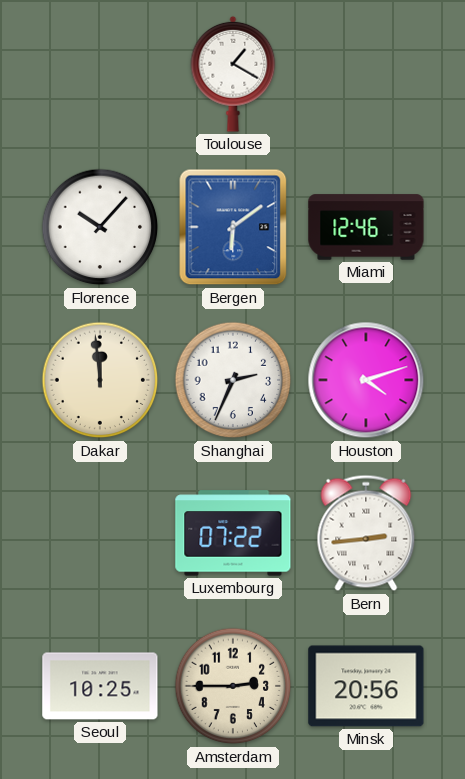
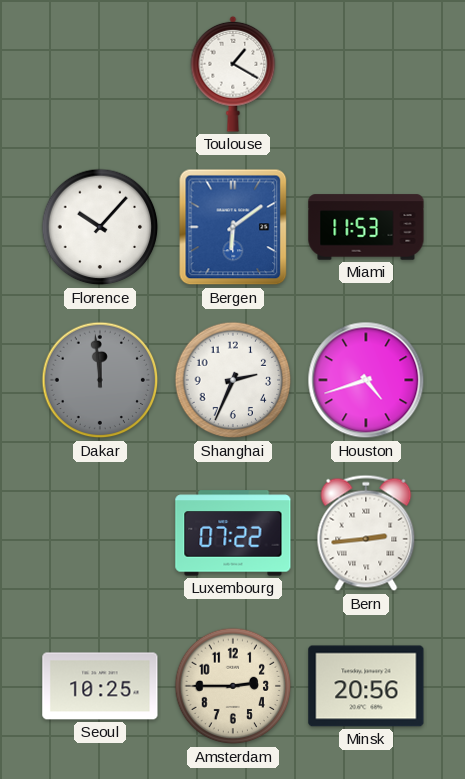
Miami: 12:46 -> 11:53
Dakar dial: cream -> grey
Houston: 4:12 -> 4:42
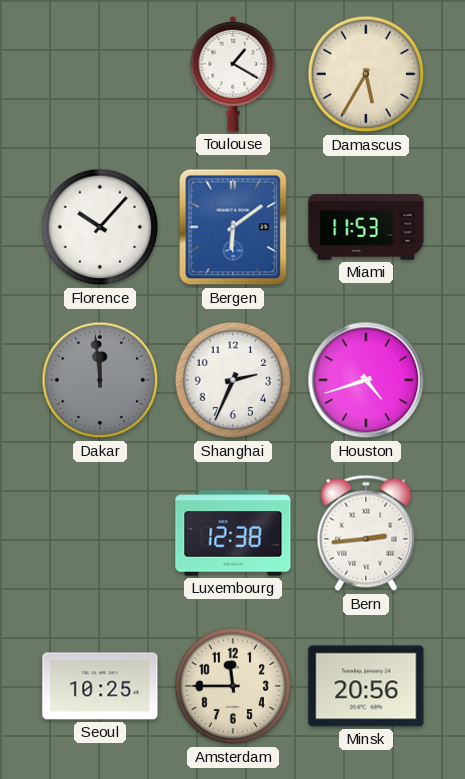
Damascus: none -> 5:35
Luxembourg: 07:22 -> 12:38
Amsterdam: 2:45 -> 11:45
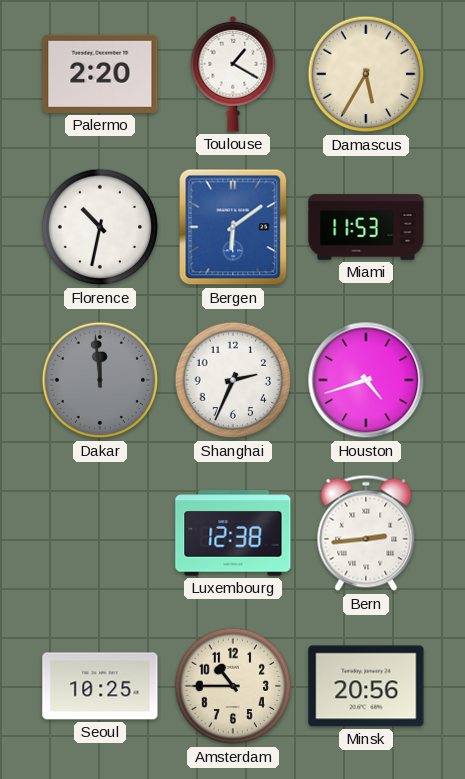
Palermo: none -> 2:20
Florence: 10:07 -> 10:32
Amsterdam: 11:45 -> 10:45
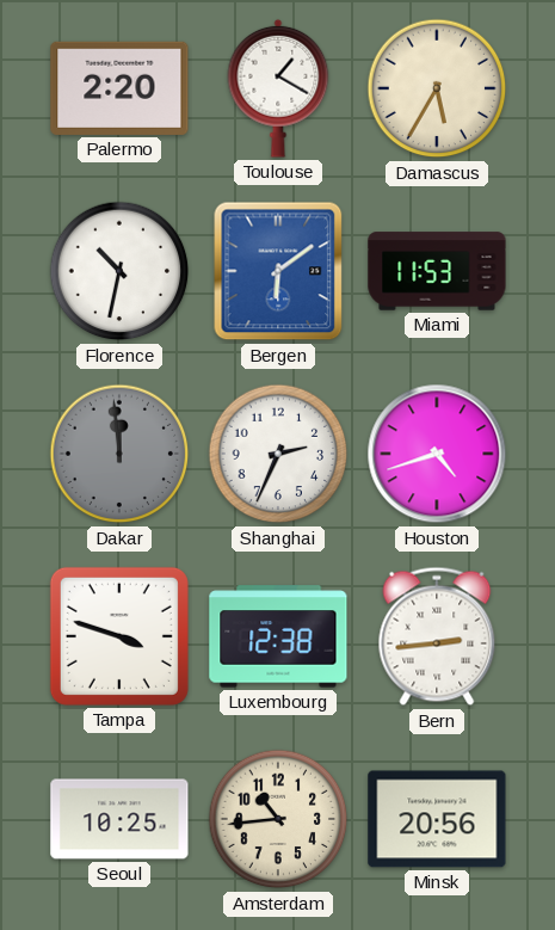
Tampa: none -> 3:48
Amsterdam: 10:45 -> 10:44
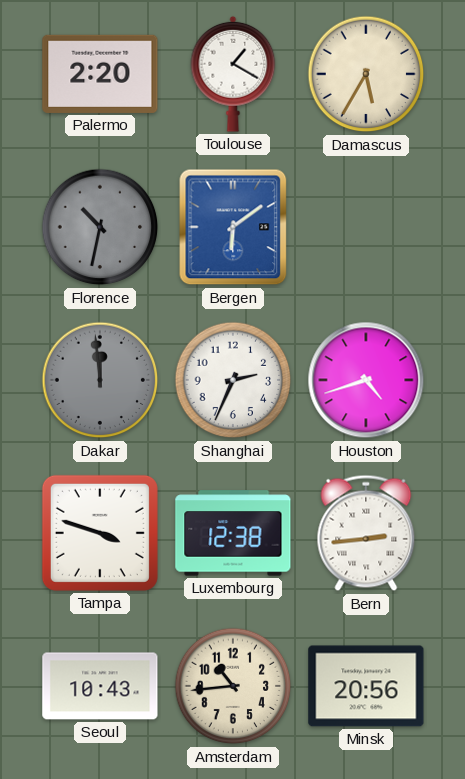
Florence dial: white -> grey
Miami: 11:53 -> none
Seoul: 10:25 -> 10:43
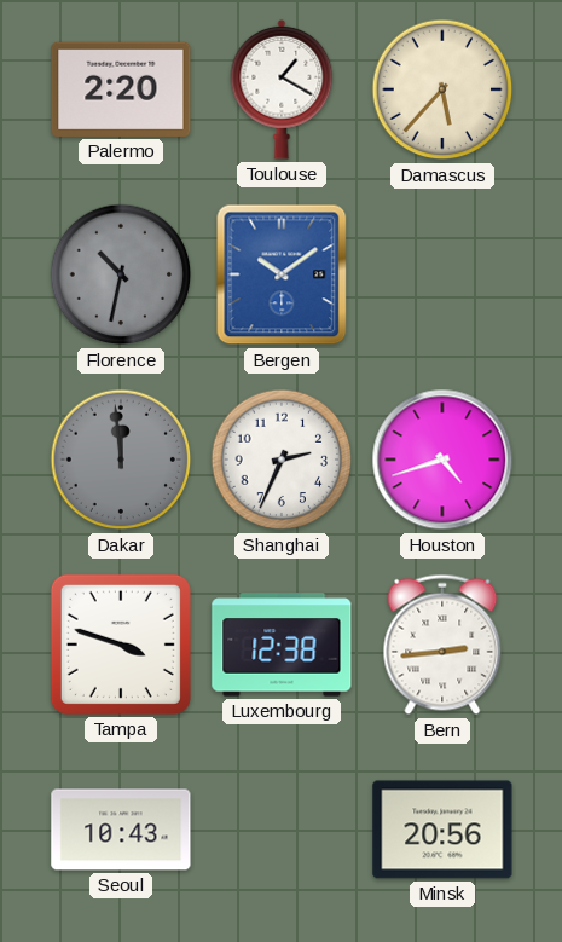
Damascus: 5:35 -> 5:37
Bergen: 6:09 -> 10:09
Amsterdam: 10:44 -> none
